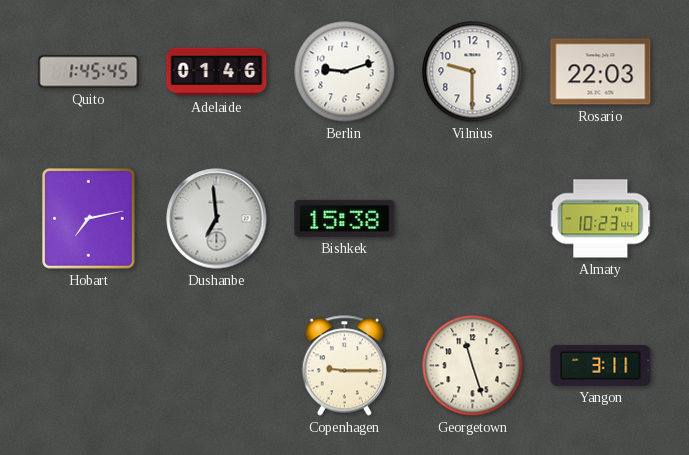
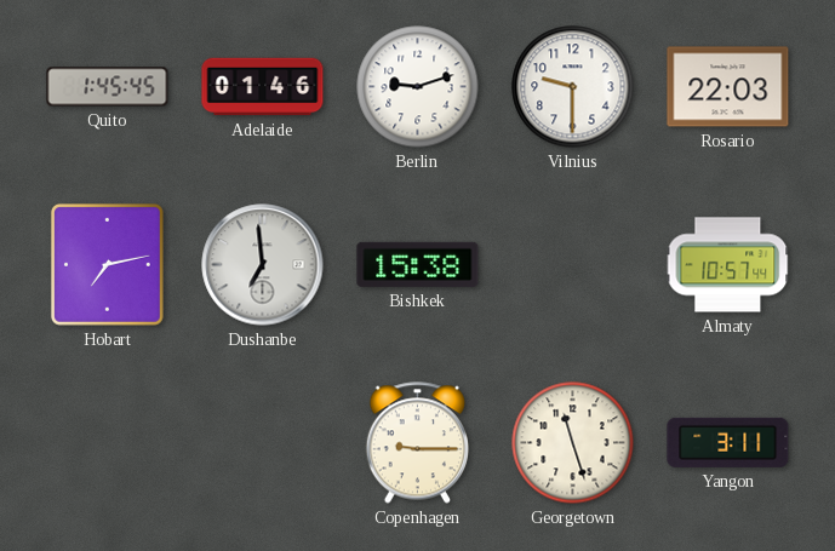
Almaty: 10:23 -> 10:57
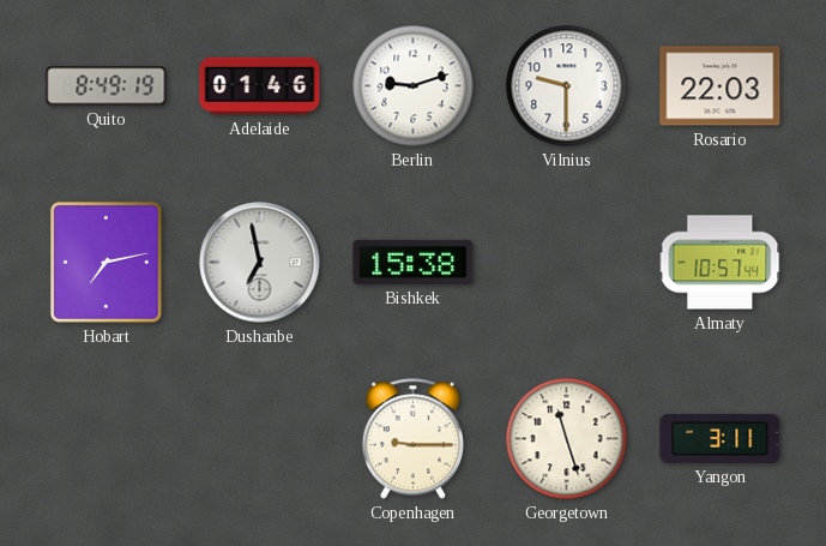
Quito: 1:45 -> 8:49
Dushanbe: 6:59 -> 6:58
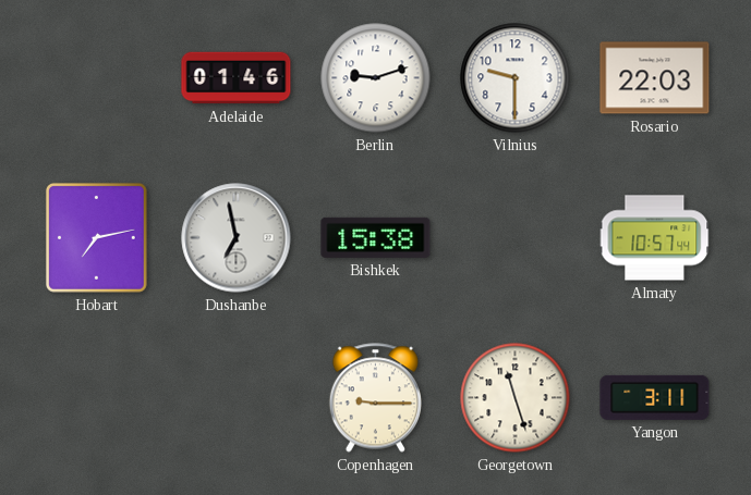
Quito: 8:49 -> none
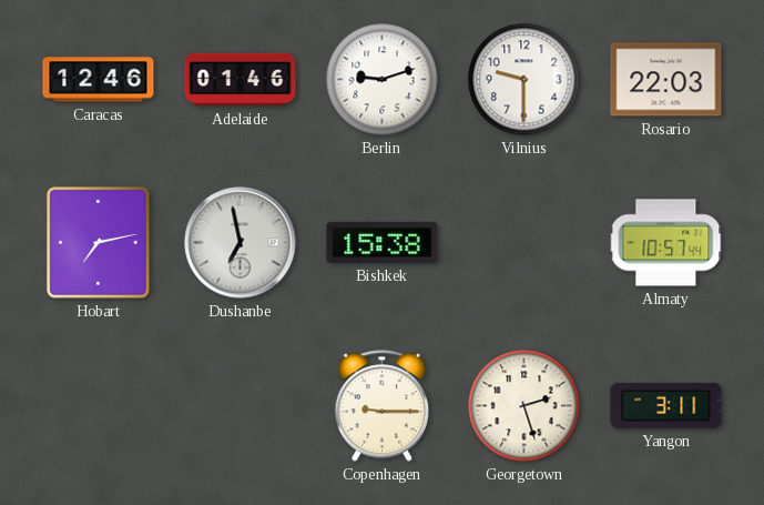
Caracas: none -> 12:46
Georgetown: 11:27 -> 2:27
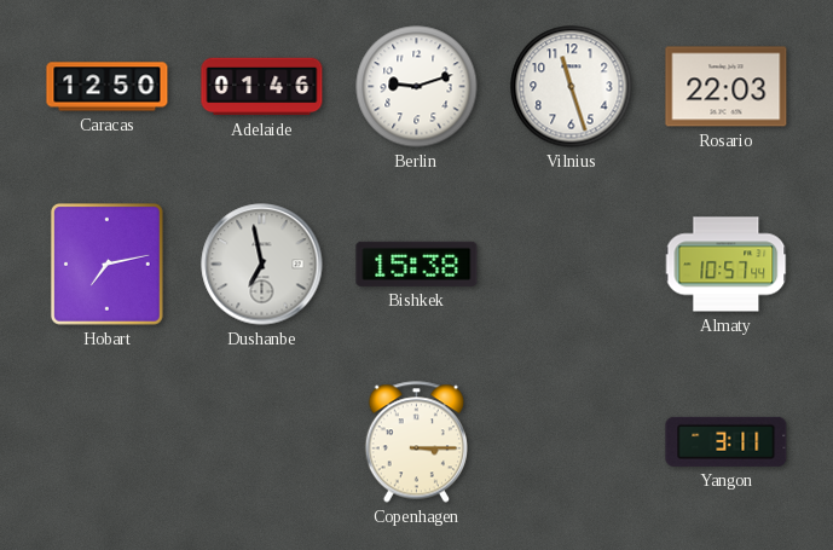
Caracas: 12:46 -> 12:50
Vilnius: 9:30 -> 11:27
Copenhagen: 9:15 -> 3:15
Georgetown: 2:27 -> none
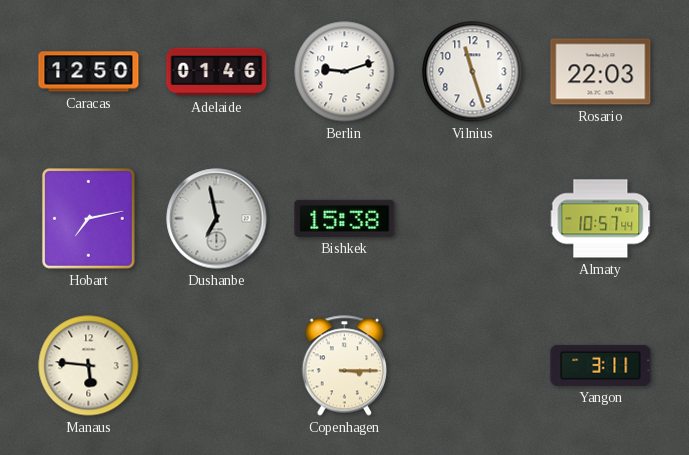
Manaus: none -> 5:46
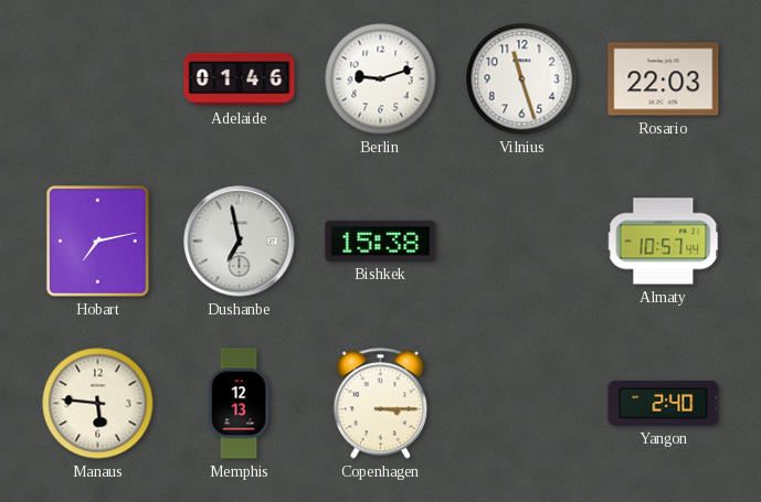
Caracas: 12:50 -> none
Memphis: none -> 12:13
Yangon: 3:11 -> 2:40
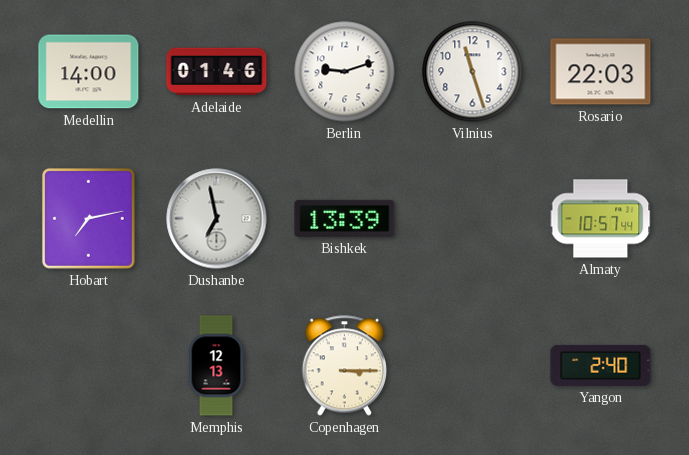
Medellin: none -> 14:00
Bishkek: 15:38 -> 13:39
Manaus: 5:46 -> none
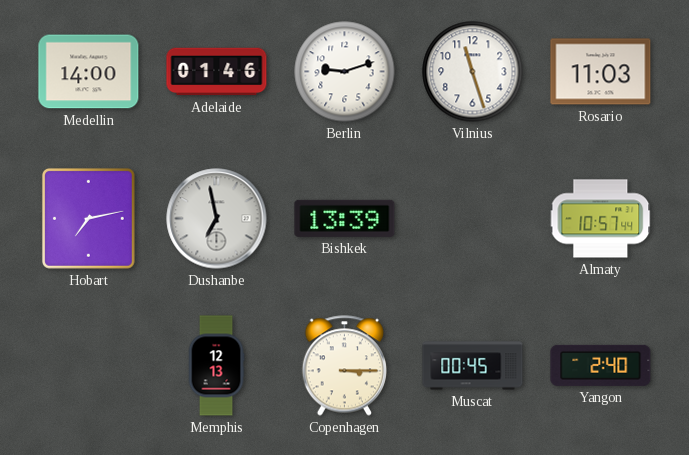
Rosario: 22:03 -> 11:03
Muscat: none -> 00:45
